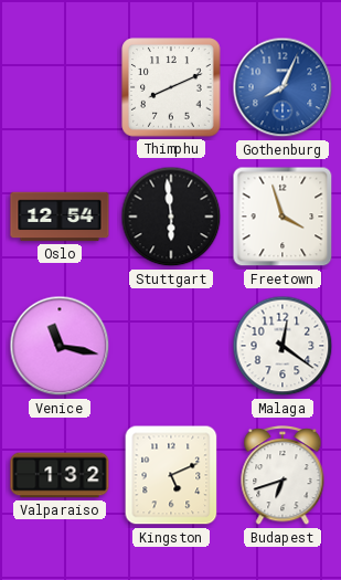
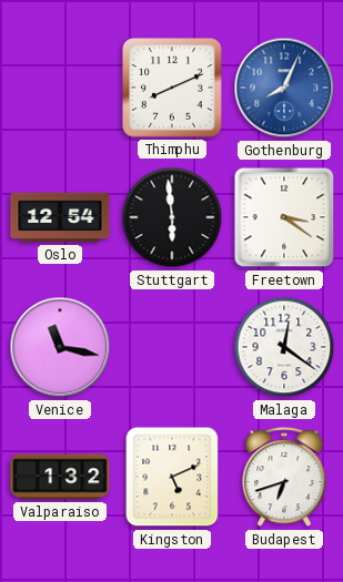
Freetown: 3:57 -> 3:21
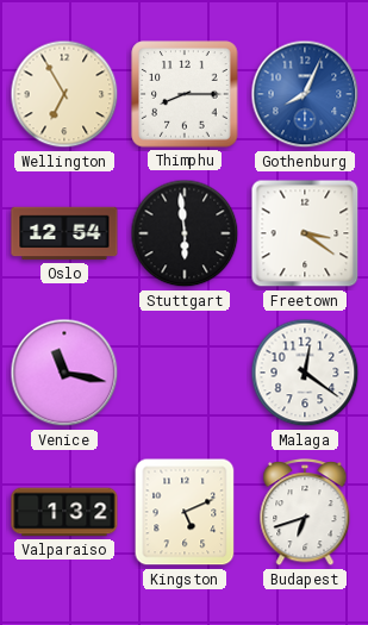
Wellington: none -> 6:55
Thimphu: 8:11 -> 8:15
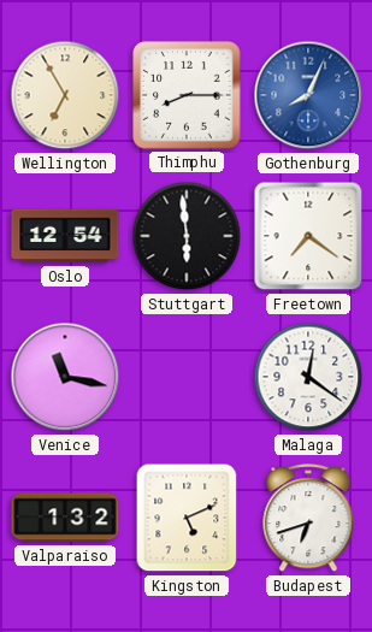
Freetown: 3:21 -> 7:21
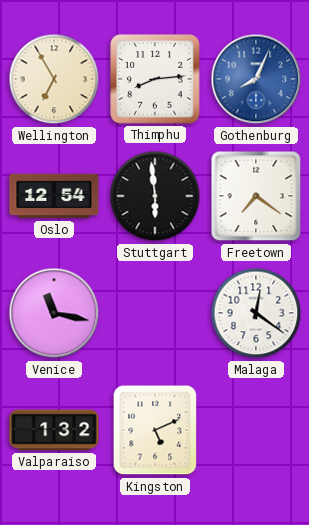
Thimphu: 8:15 -> 8:14
Budapest: 6:42 -> none
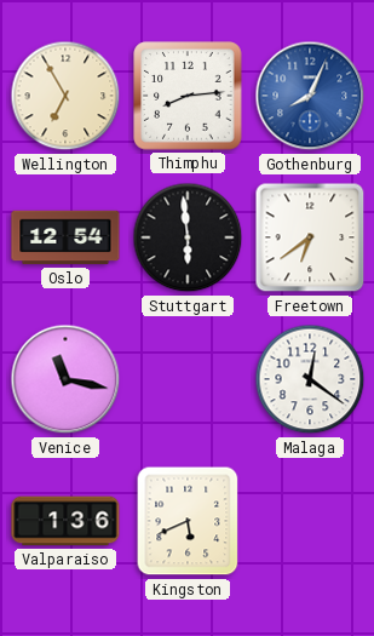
Freetown: 7:21 -> 6:39
Valparaiso: 1:32 -> 1:36
Kingston: 5:11 -> 5:41
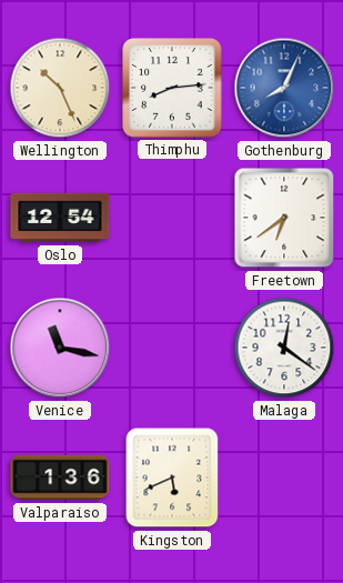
Wellington: 6:55 -> 10:26
Stuttgart: 5:59 -> none
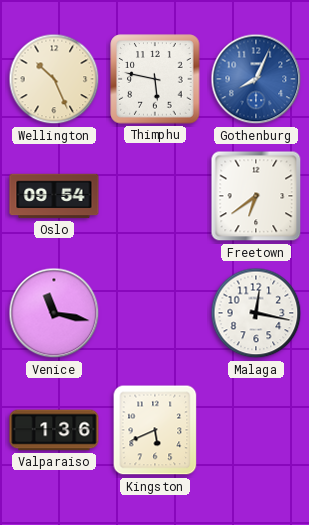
Thimphu: 8:14 -> 5:47
Oslo: 12:54 -> 09:54
Malaga: 12:21 -> 12:17
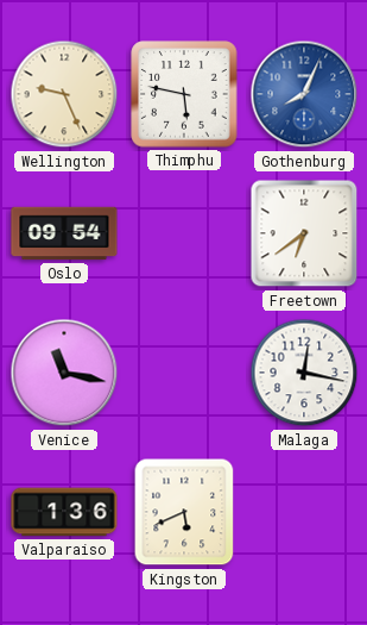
Wellington: 10:26 -> 9:26
